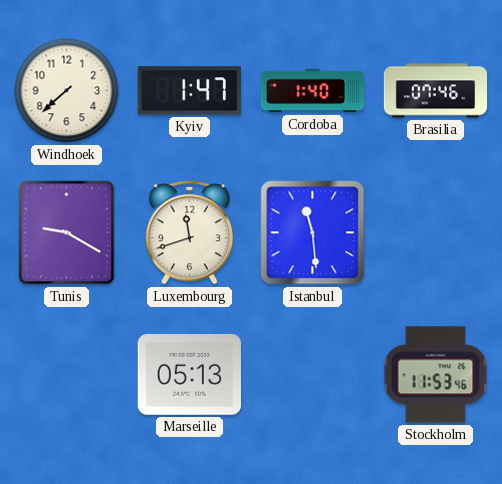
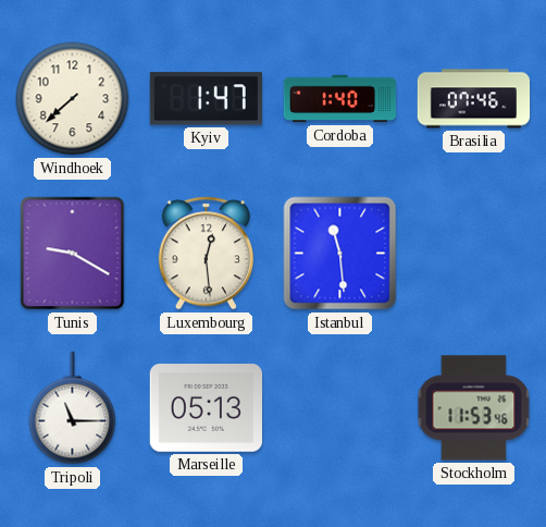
Luxembourg: 11:42 -> 12:29
Tripoli: none -> 11:15
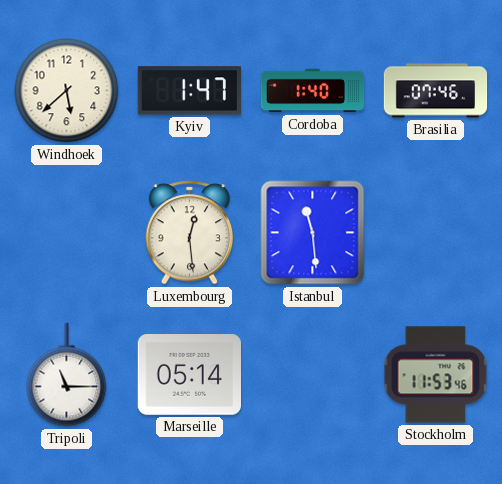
Windhoek: 7:38 -> 5:38
Tunis: 9:20 -> none
Marseille: 05:13 -> 05:14
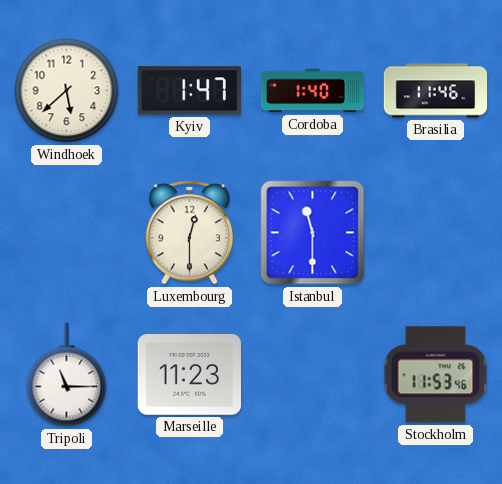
Brasilia: 07:46 -> 11:46
Luxembourg: 12:29 -> 12:30
Istanbul: 11:29 -> 11:30
Marseille: 05:14 -> 11:23
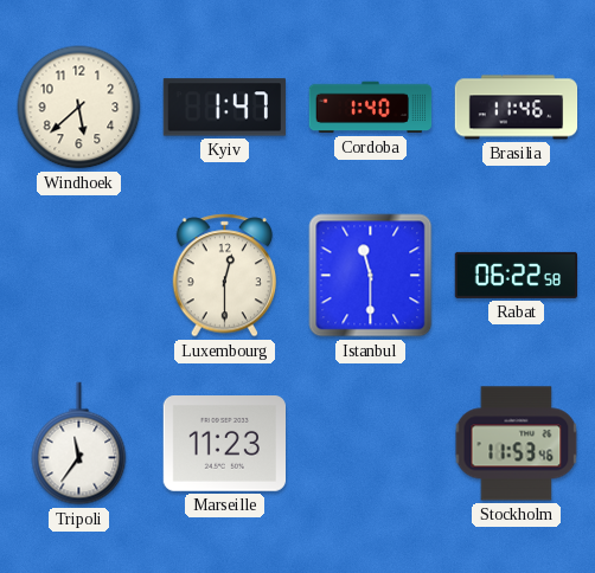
Rabat: none -> 06:22
Tripoli: 11:15 -> 11:36
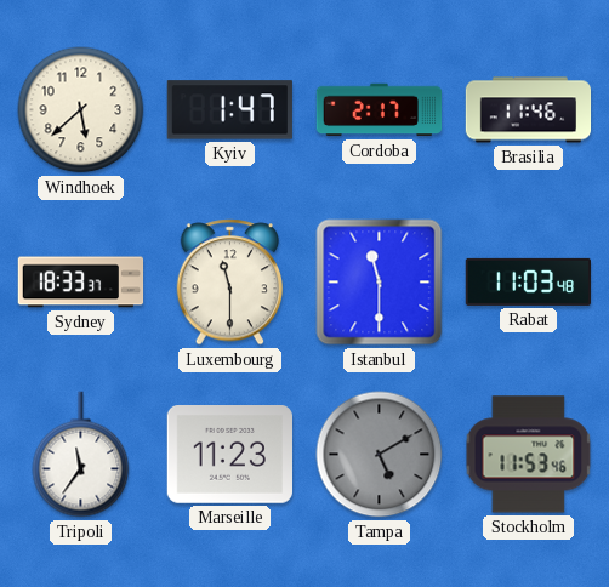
Cordoba: 1:40 -> 2:17
Sydney: none -> 18:33
Luxembourg: 12:30 -> 11:30
Rabat: 06:22 -> 11:03
Tampa: none -> 5:10
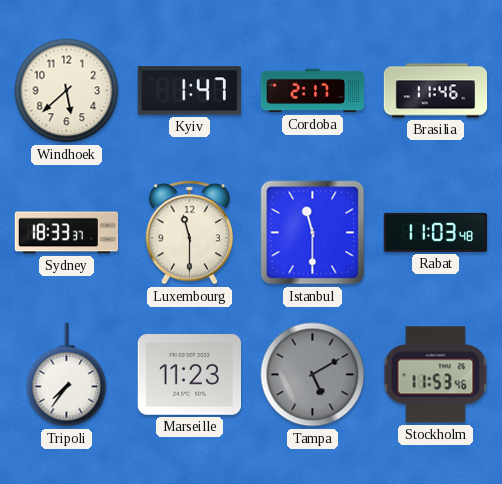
Tripoli: 11:36 -> 7:36
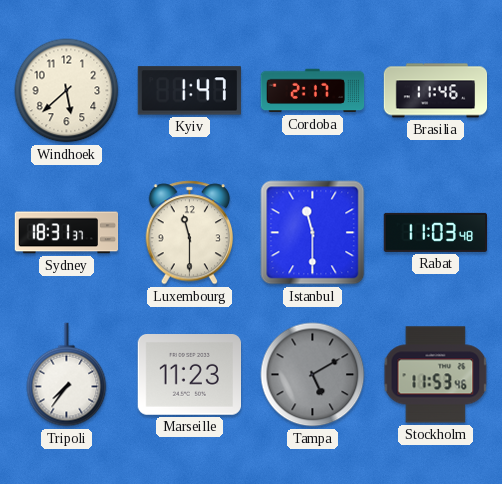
Sydney: 18:33 -> 18:31
